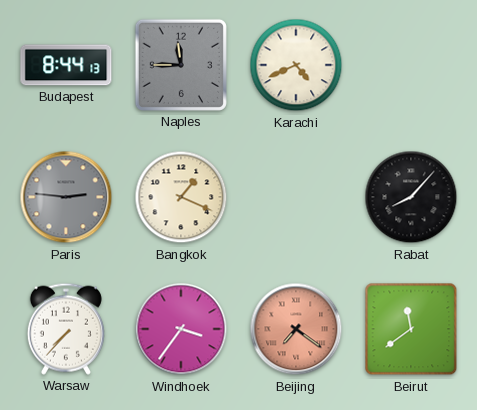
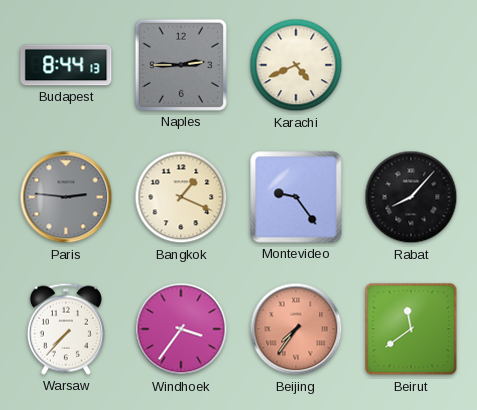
Naples: 11:45 -> 2:45
Montevideo: none -> 9:24
Beijing: 7:21 -> 7:36
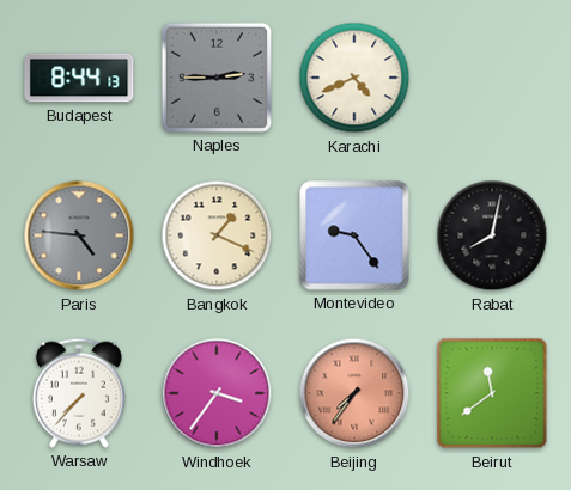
Paris: 2:46 -> 4:46
Rabat: 8:07 -> 8:02
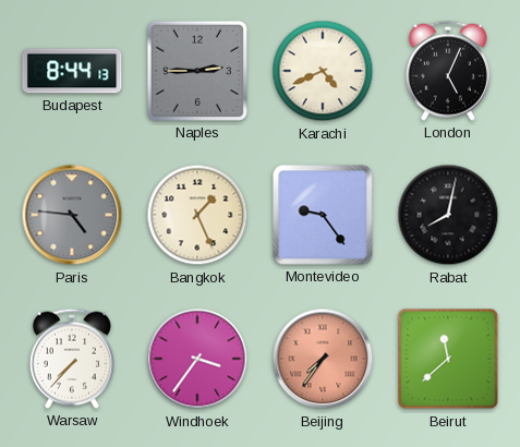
London: none -> 5:04
Bangkok: 1:19 -> 1:26
Beirut: 11:39 -> 11:38
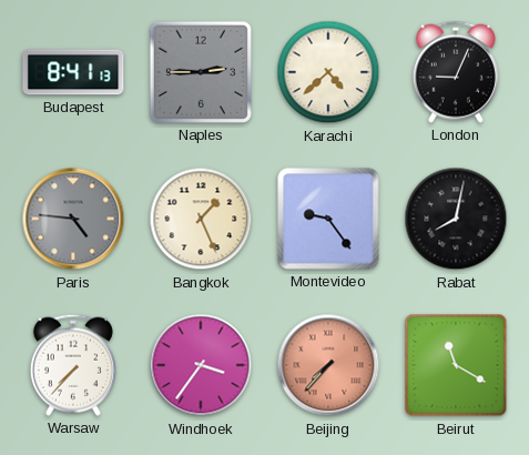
Budapest: 8:44 -> 8:41
Karachi: 4:41 -> 4:38
London: 5:04 -> 9:04
Beijing: 7:36 -> 7:37
Beirut: 11:38 -> 11:20
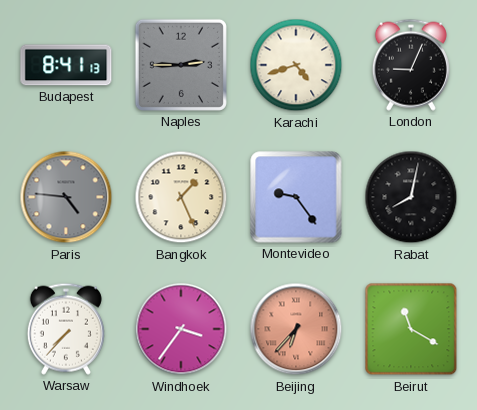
Karachi: 4:38 -> 4:42
Beijing: 7:37 -> 6:37
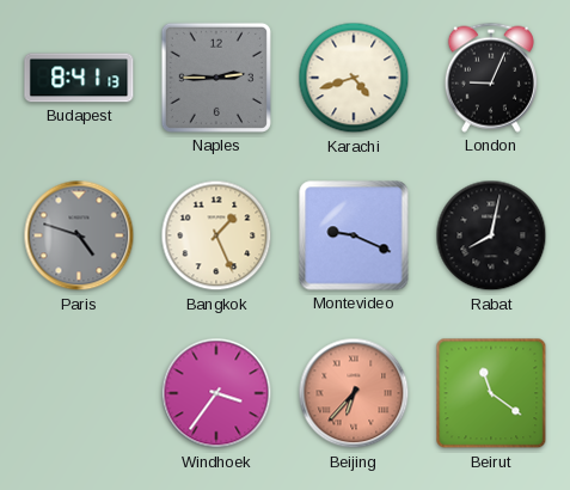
Paris: 4:46 -> 4:48
Montevideo: 9:24 -> 9:19
Warsaw: 7:37 -> none
Beirut: 11:20 -> 11:21
